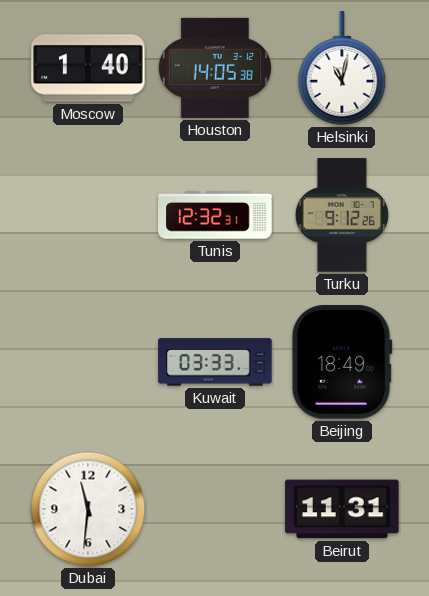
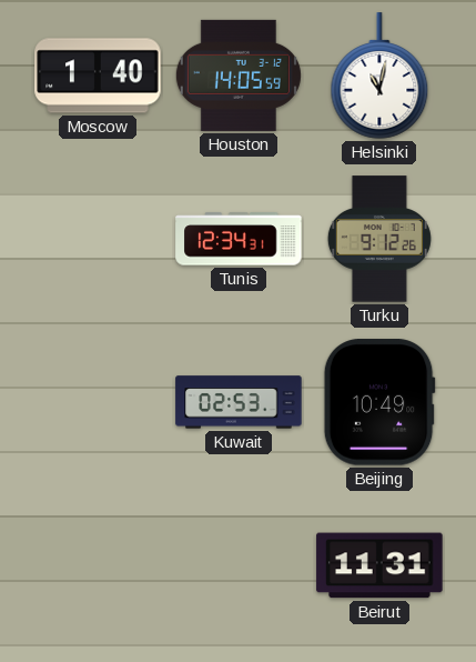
Houston: 14:05:38 -> 14:05:59
Tunis: 12:32 -> 12:34
Kuwait: 03:33 -> 02:53
Beijing: 18:49 -> 10:49
Dubai: 11:31 -> none
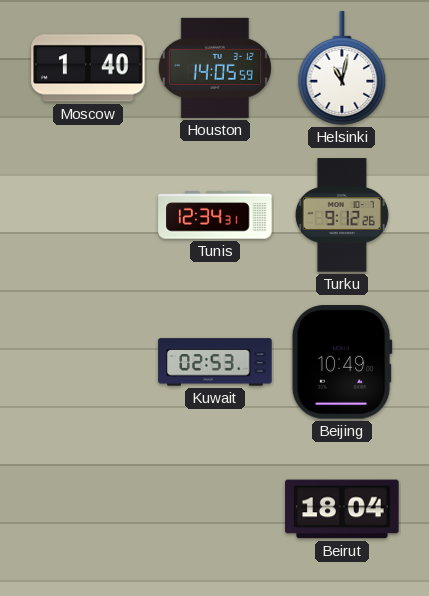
Beirut: 11:31 -> 18:04
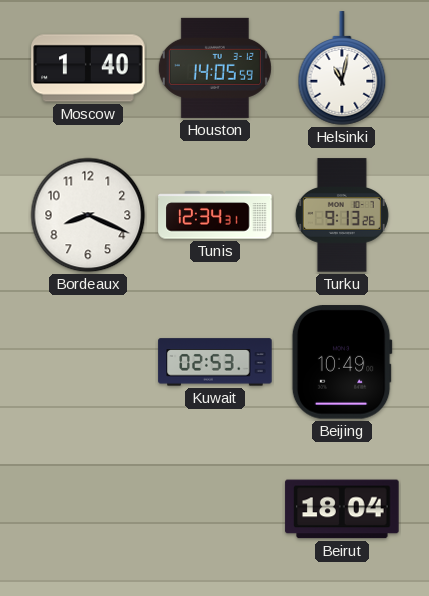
Bordeaux: none -> 8:19
Turku: 9:12 -> 9:13
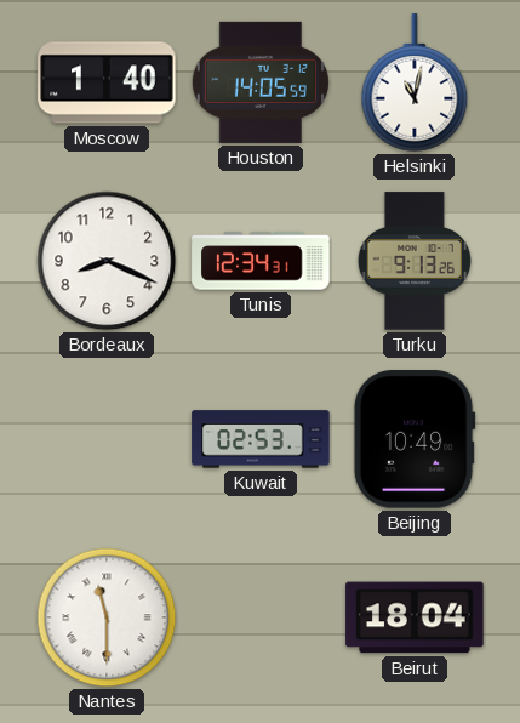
Nantes: none -> 11:30
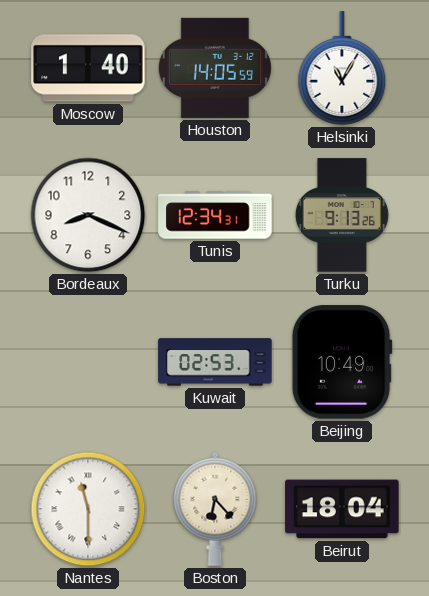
Helsinki: 11:02 -> 11:05
Boston: none -> 6:23
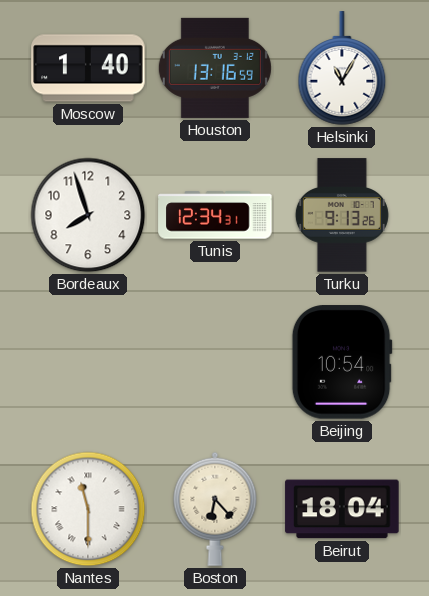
Houston: 14:05 -> 13:16
Bordeaux: 8:19 -> 7:57
Kuwait: 02:53 -> none
Beijing: 10:49 -> 10:54
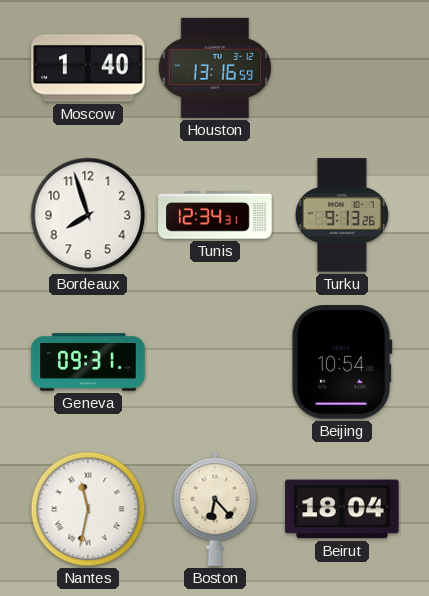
Helsinki: 11:05 -> none
Geneva: none -> 09:31
Nantes: 11:30 -> 11:32
